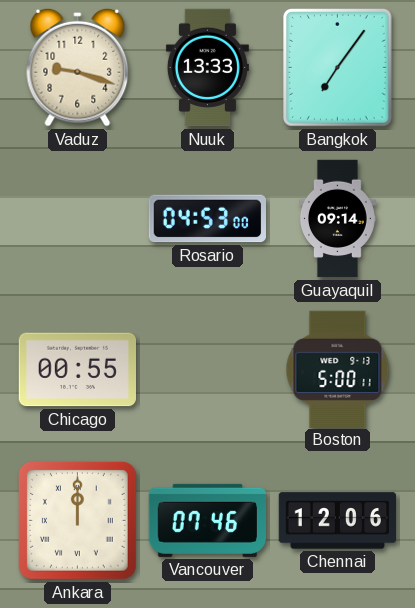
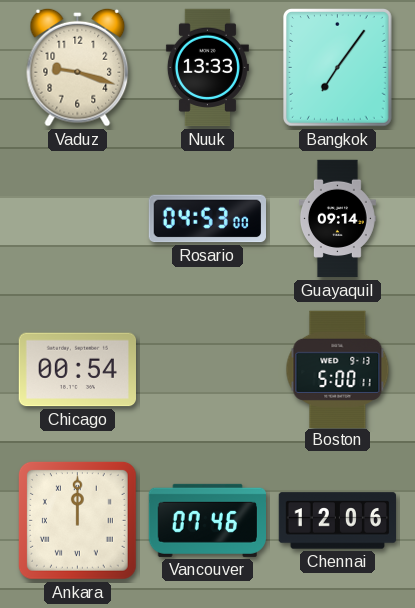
Chicago: 00:55 -> 00:54
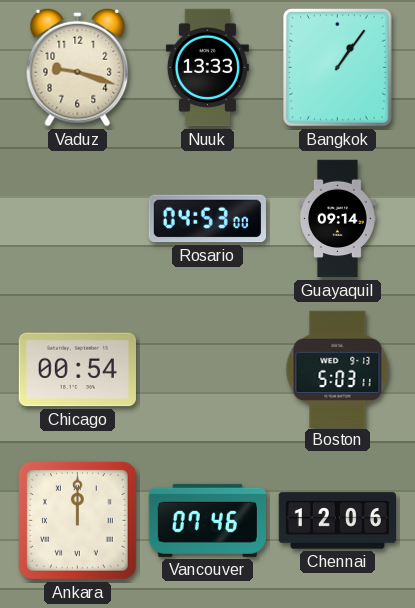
Bangkok: 7:06 -> 1:06
Boston: 5:00 -> 5:03
